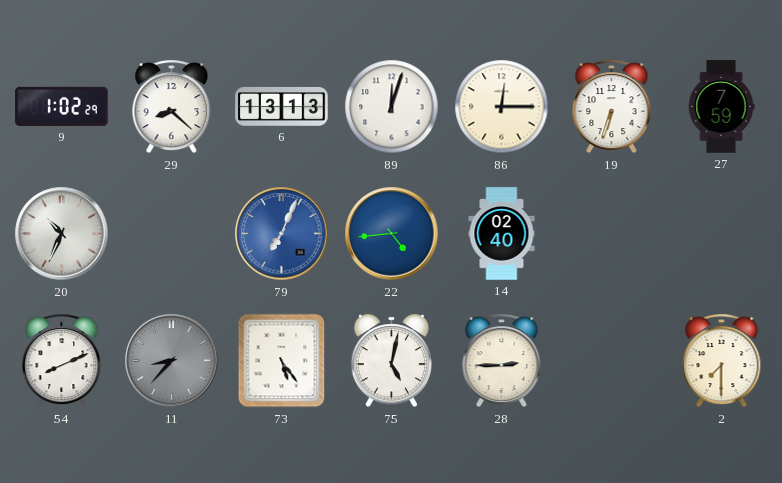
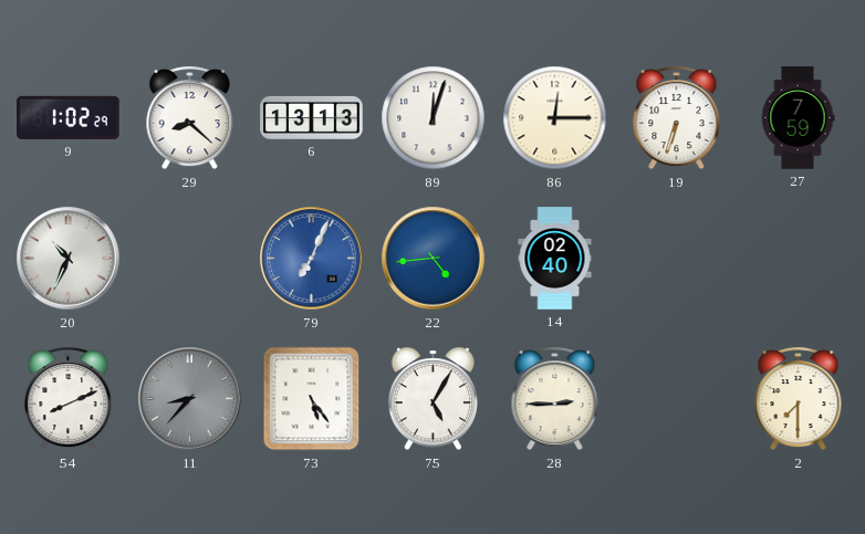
75: 5:02 -> 5:05
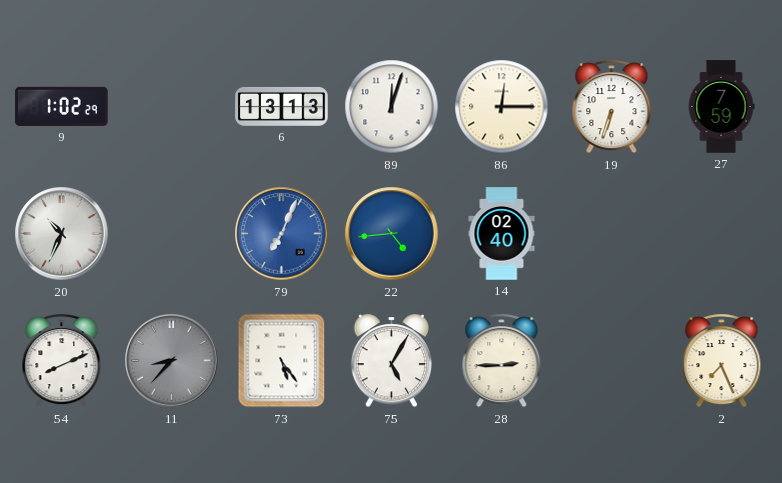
29: 8:22 -> none
2: 7:30 -> 7:26
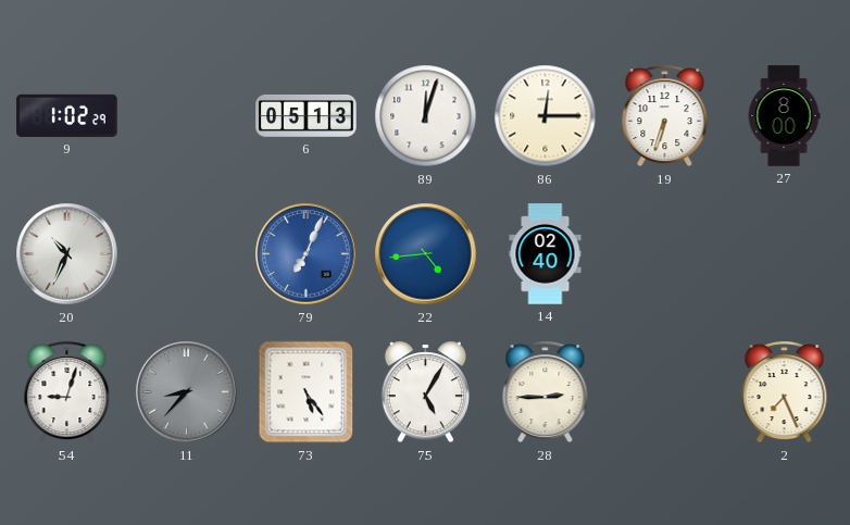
6: 13:13 -> 05:13
27: 7:59 -> 8:00
54: 8:11 -> 9:03
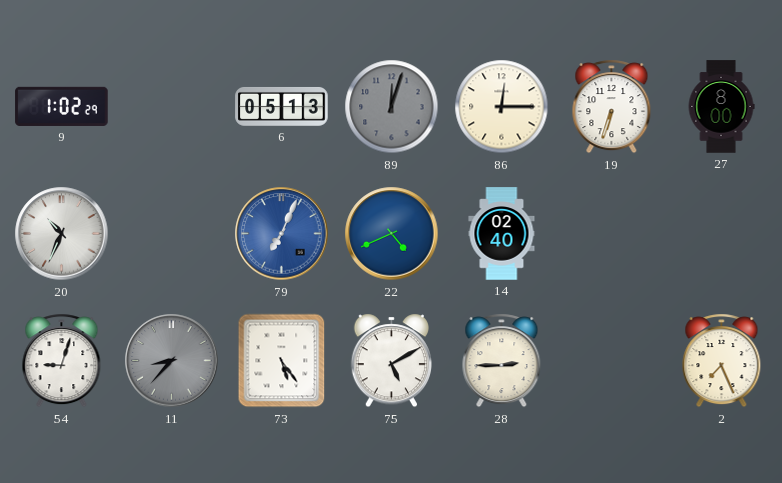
89 dial: white -> grey
22: 4:44 -> 4:41
75: 5:05 -> 5:10
